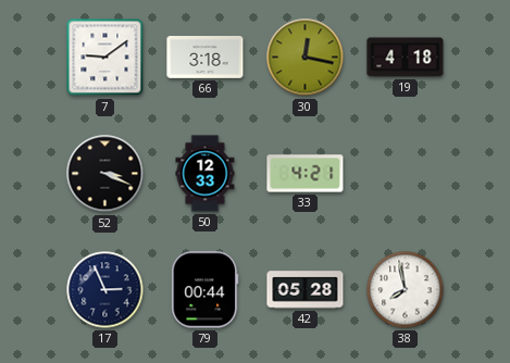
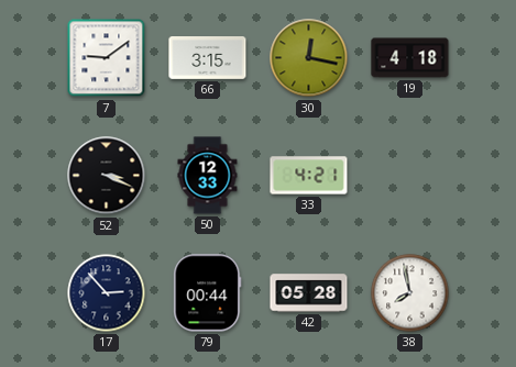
66: 3:18 -> 3:15
17: 2:56 -> 2:53
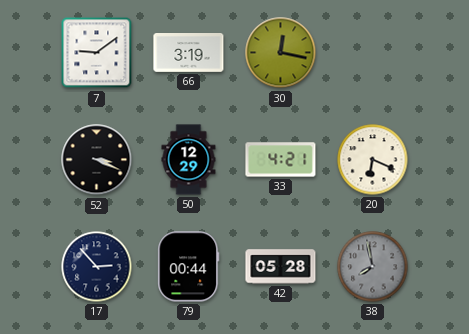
66: 3:15 -> 3:19
19: 4:18 -> none
50: 12:33 -> 12:29
20: none -> 6:19
38 dial: white -> grey
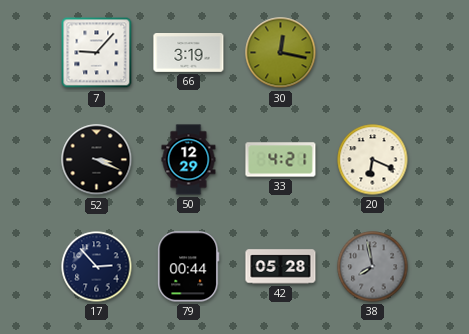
7: 9:09 -> 9:07
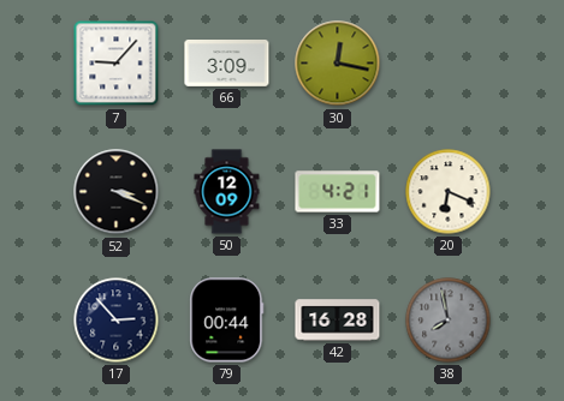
66: 3:19 -> 3:09
50: 12:29 -> 12:09
42: 05:28 -> 16:28
